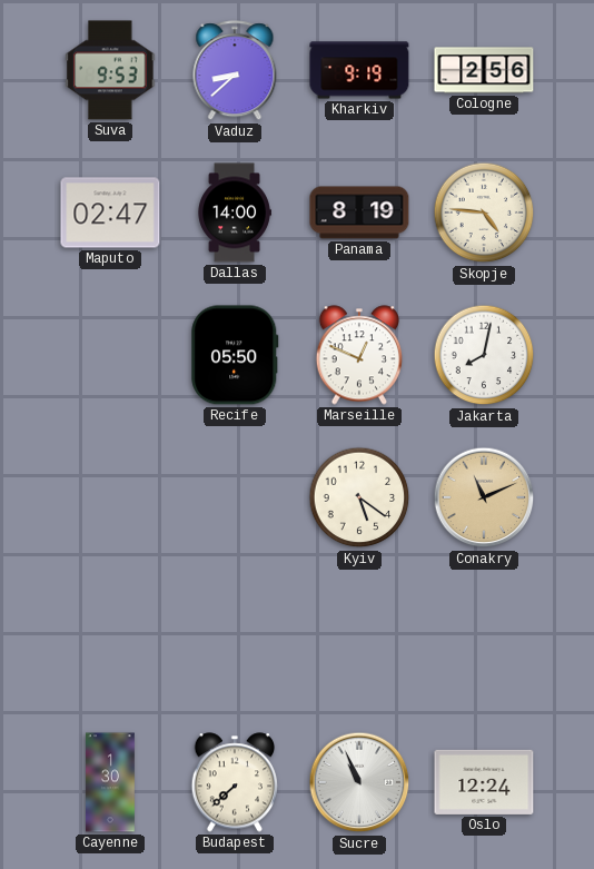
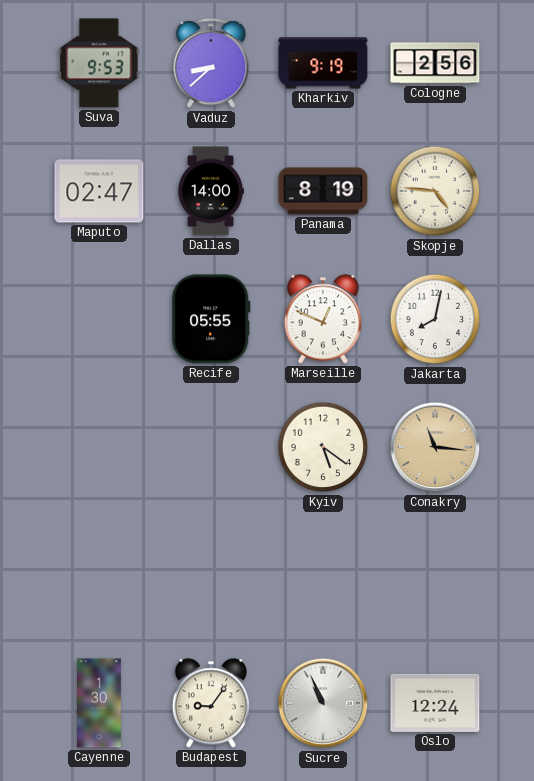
Recife: 05:50 -> 05:55
Conakry: 11:11 -> 11:16
Budapest: 7:38 -> 9:06
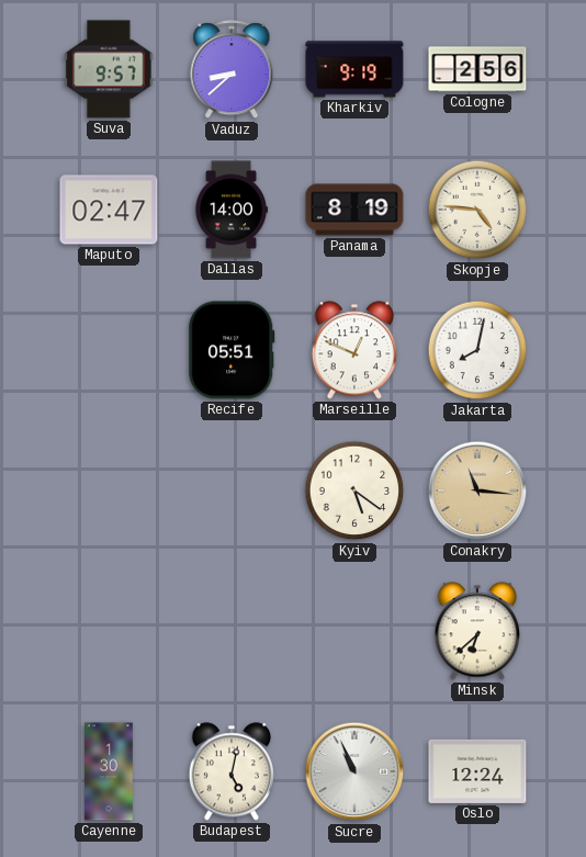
Suva: 9:53 -> 9:57
Recife: 05:55 -> 05:51
Minsk: none -> 6:38
Budapest: 9:06 -> 5:02
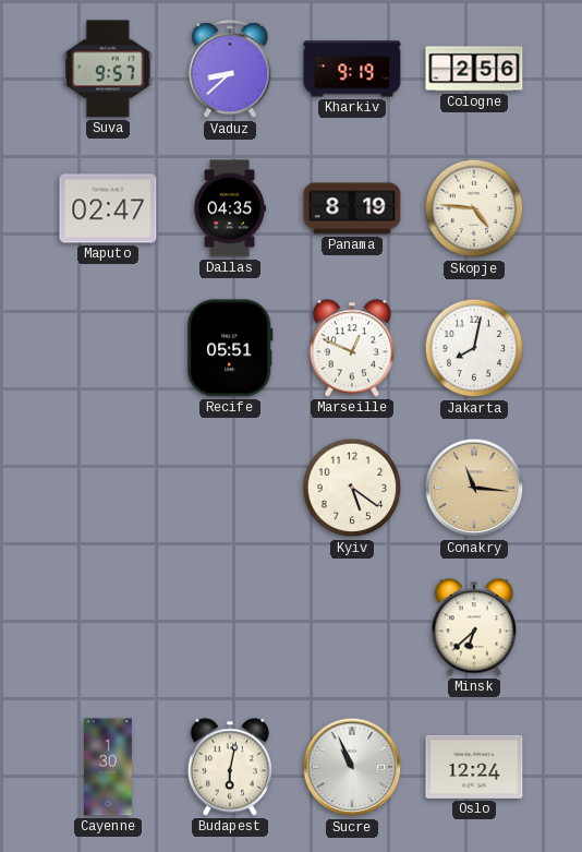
Dallas: 14:00 -> 04:35
Budapest: 5:02 -> 6:02
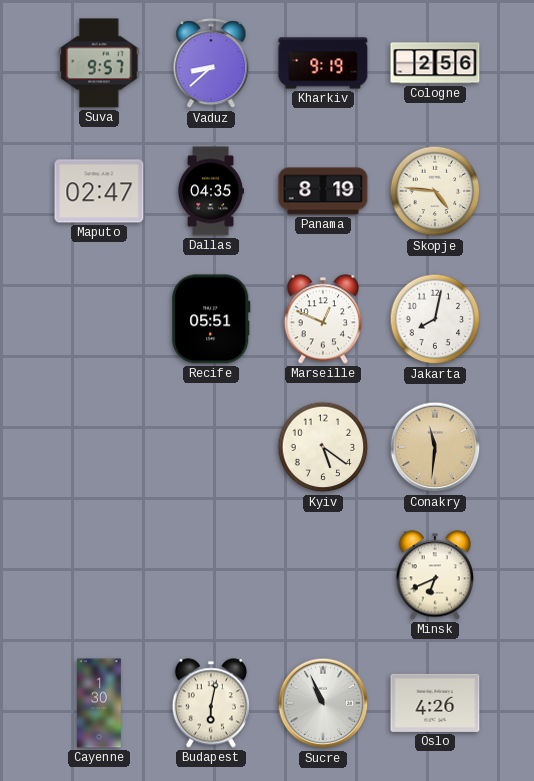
Conakry: 11:16 -> 11:31
Minsk: 6:38 -> 6:41
Oslo: 12:24 -> 4:26
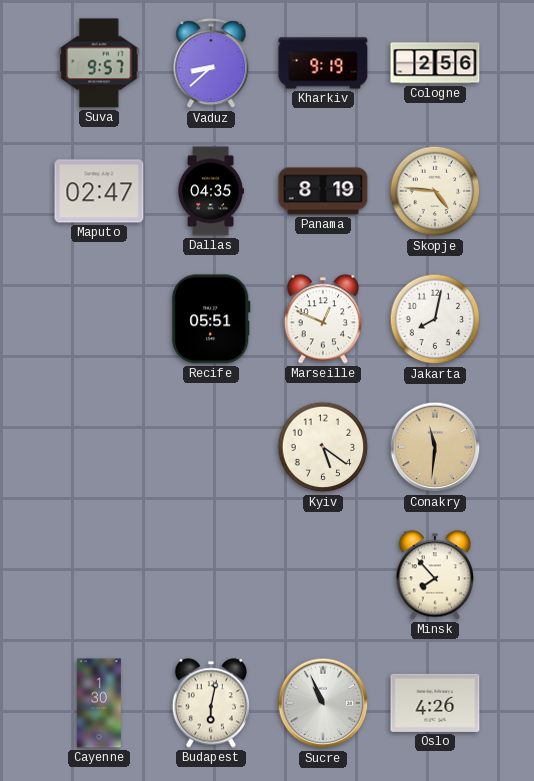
Minsk: 6:41 -> 7:53
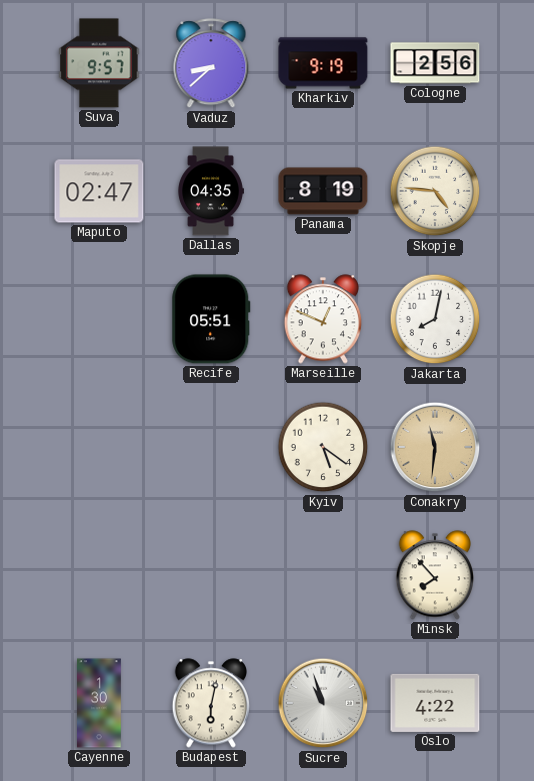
Sucre: 10:56 -> 10:57
Oslo: 4:26 -> 4:22
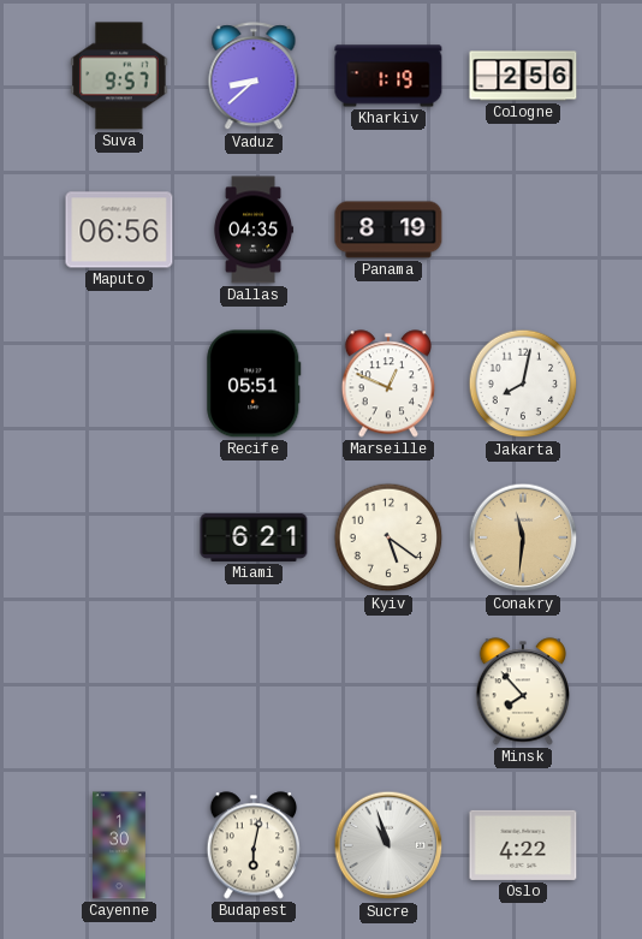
Kharkiv: 9:19 -> 1:19
Maputo: 02:47 -> 06:56
Skopje: 4:46 -> none
Miami: none -> 6:21
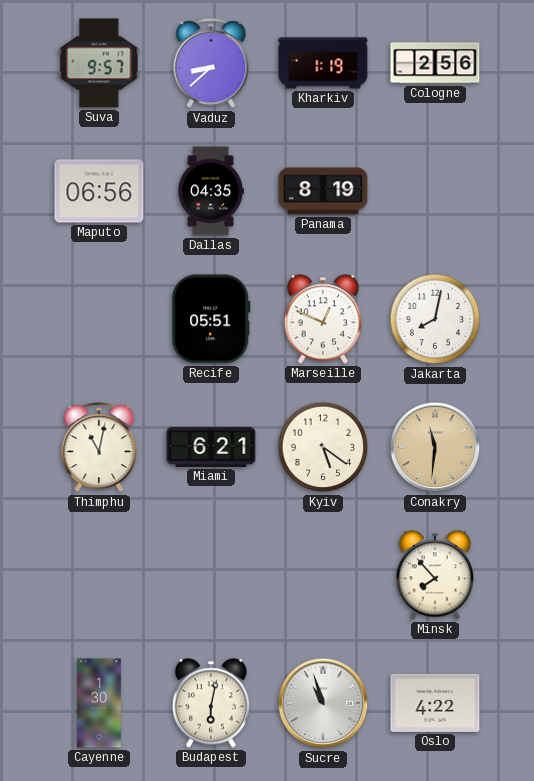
Thimphu: none -> 11:02
